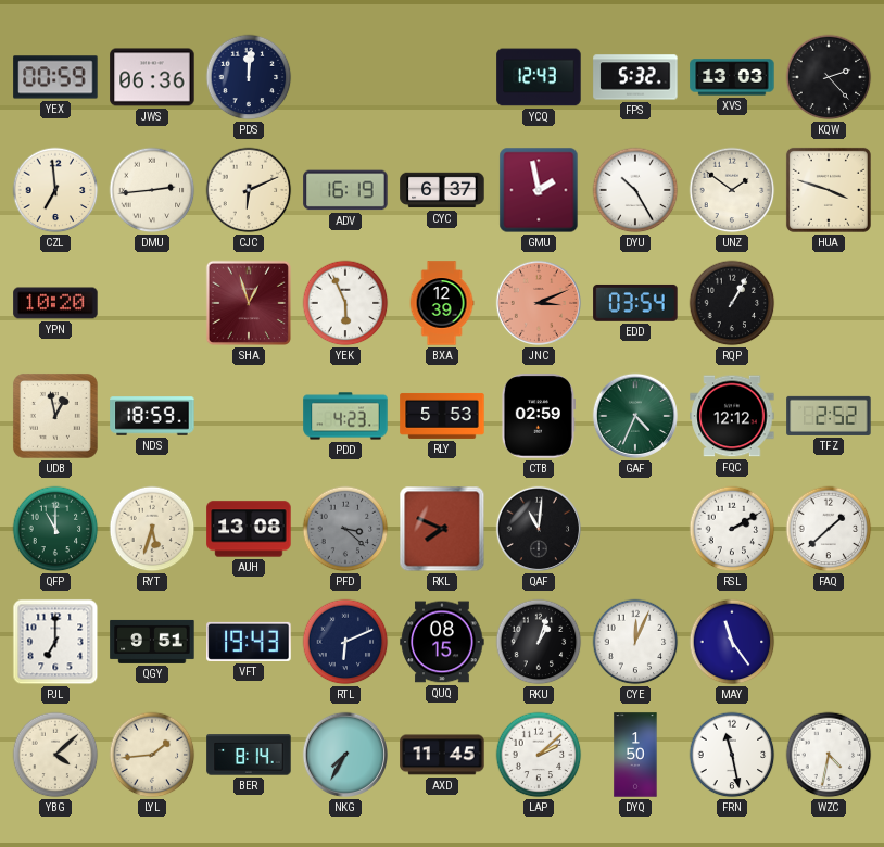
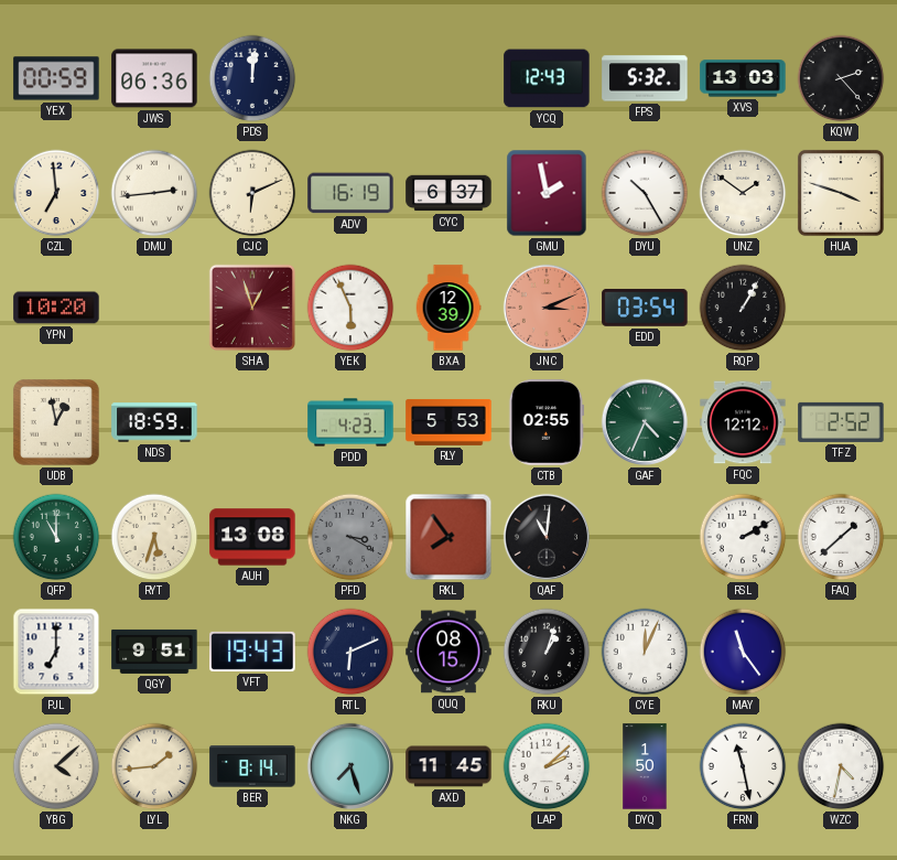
CTB: 02:59 -> 02:55
PFD: 3:22 -> 3:20
RKL: 7:49 -> 7:54
NKG: 7:35 -> 7:27
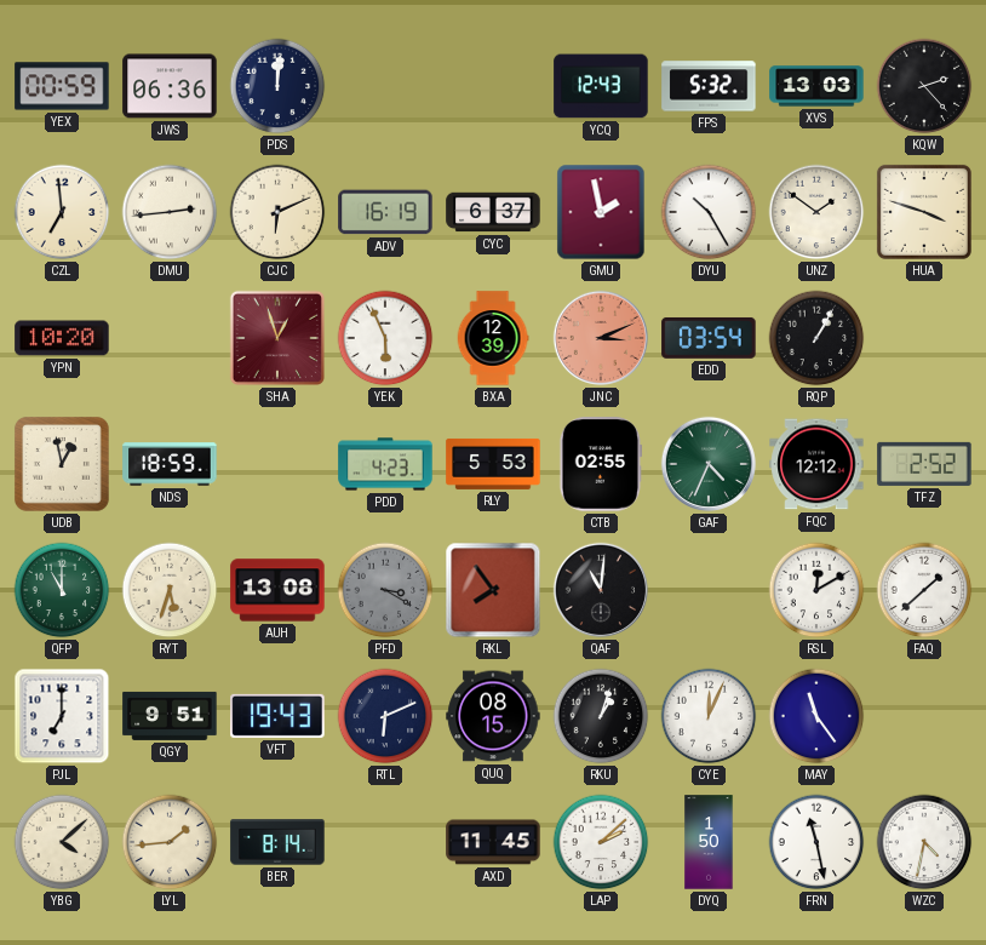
RSL: 2:10 -> 12:10
NKG: 7:27 -> none
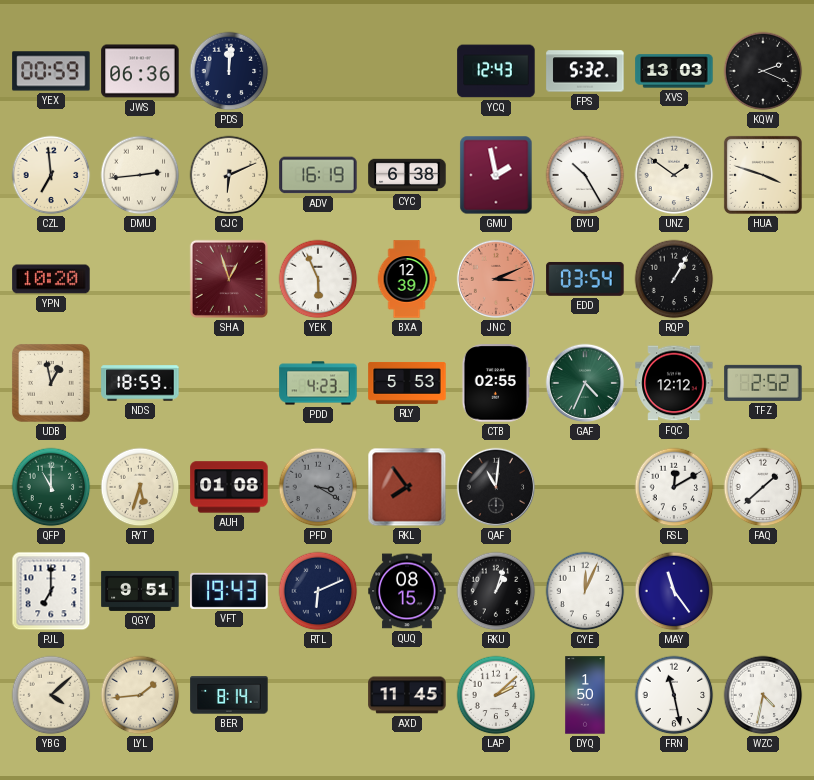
KQW: 2:23 -> 2:19
CYC: 6:37 -> 6:38
AUH: 13:08 -> 01:08
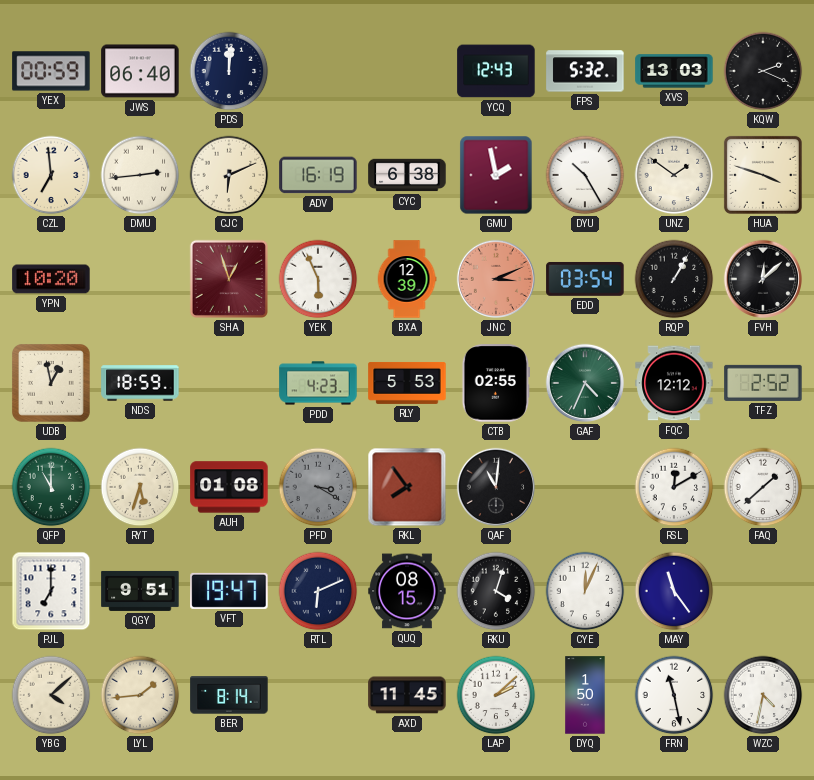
JWS: 06:36 -> 06:40
FVH: none -> 12:08
VFT: 19:43 -> 19:47
RKU: 1:03 -> 4:03
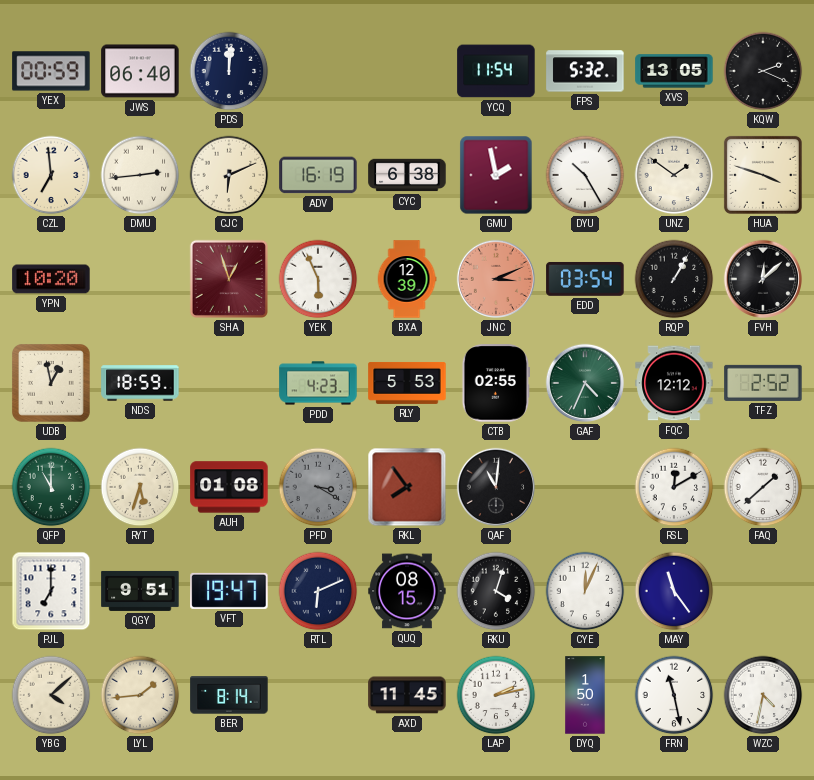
YCQ: 12:43 -> 11:54
XVS: 13:03 -> 13:05
LAP: 2:08 -> 2:13
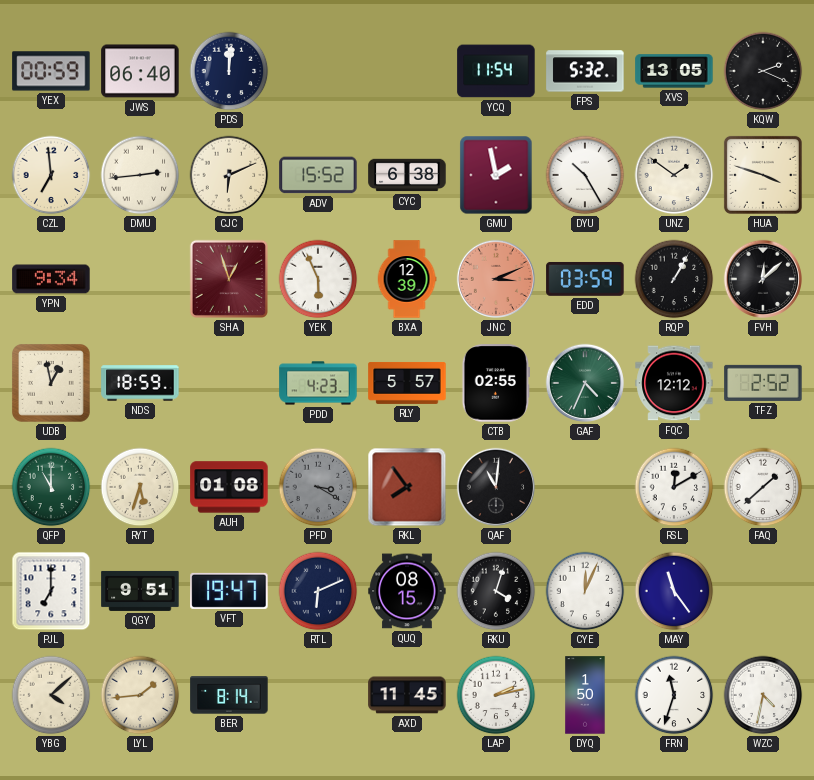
ADV: 16:19 -> 15:52
YPN: 10:20 -> 9:34
EDD: 03:54 -> 03:59
RLY: 5:53 -> 5:57
FRN: 11:28 -> 11:33
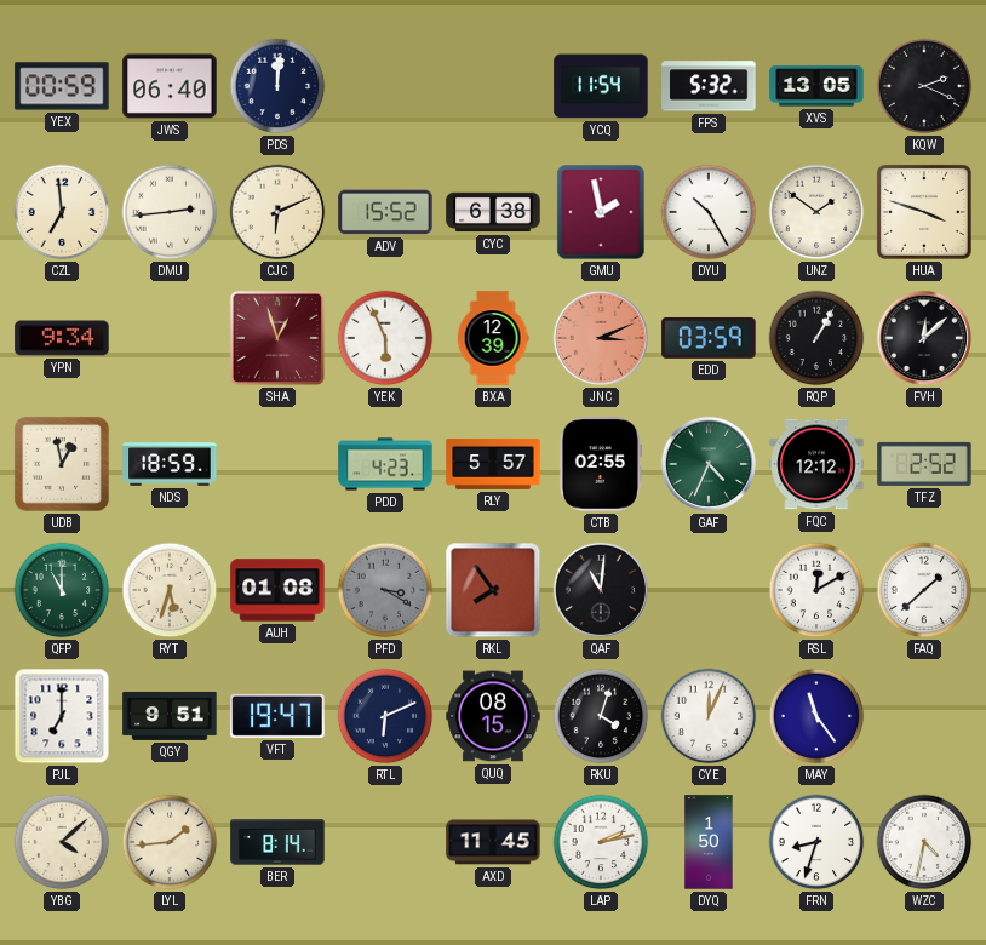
FRN: 11:33 -> 8:33
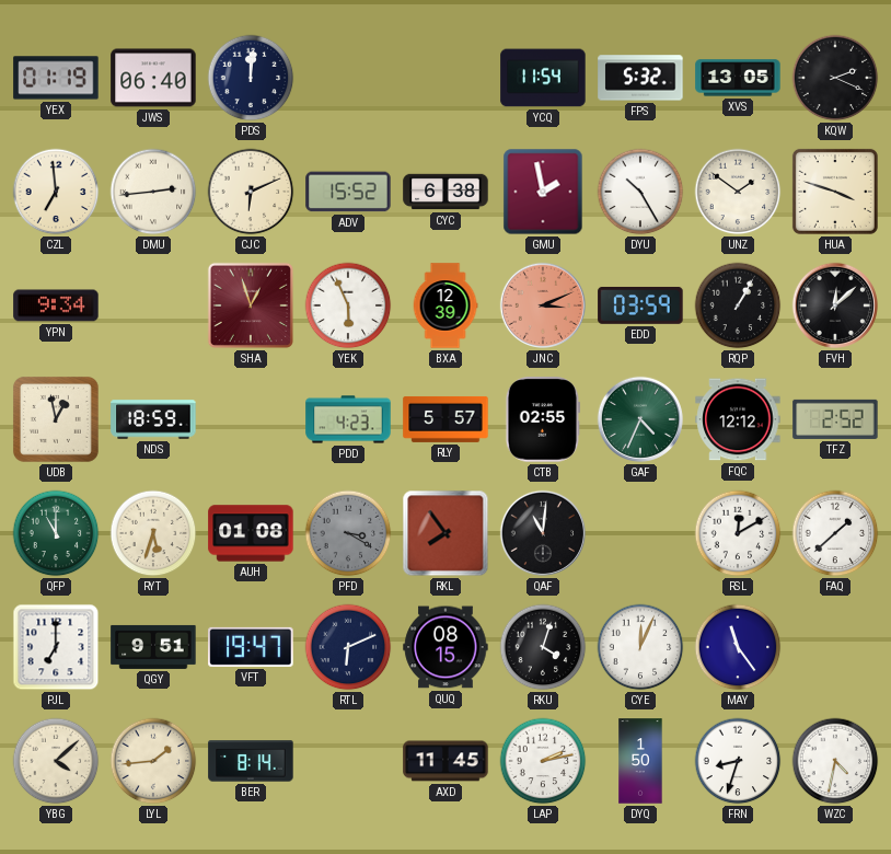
YEX: 00:59 -> 01:19
